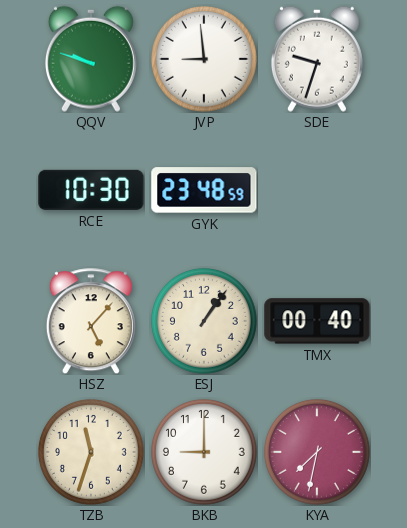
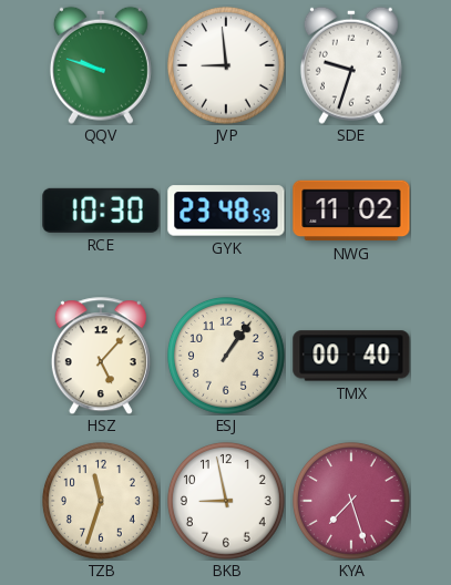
NWG: none -> 11:02
BKB: 9:00 -> 8:58
KYA: 7:32 -> 7:27
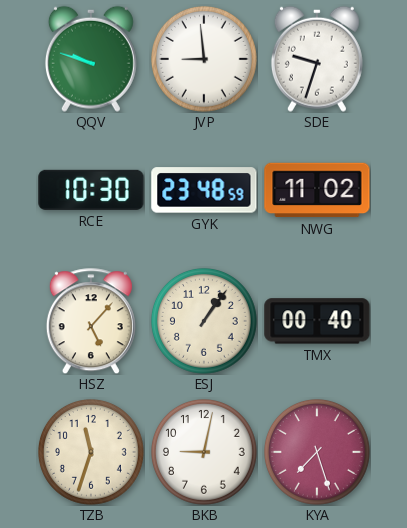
BKB: 8:58 -> 9:02
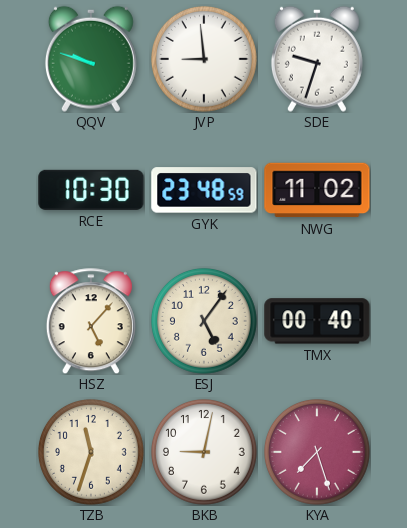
ESJ: 1:06 -> 5:06
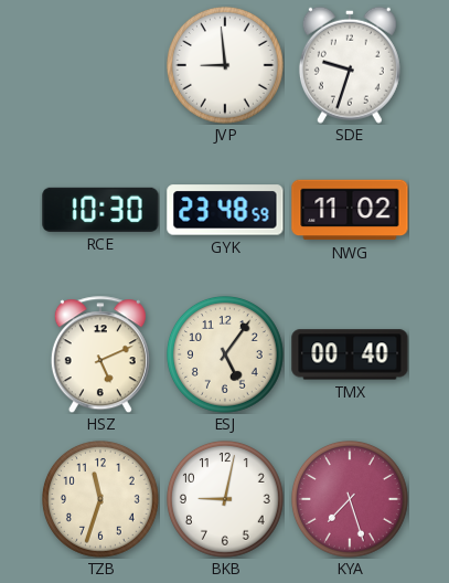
QQV: 9:48 -> none
HSZ: 5:07 -> 5:11
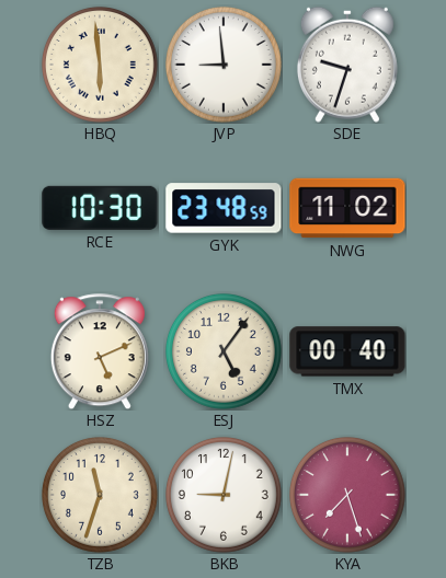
HBQ: none -> 5:59
